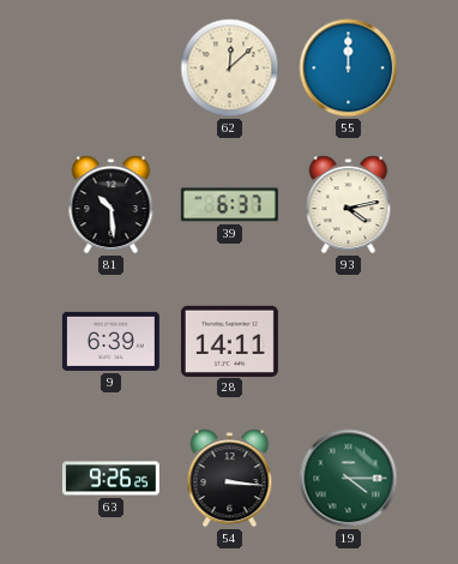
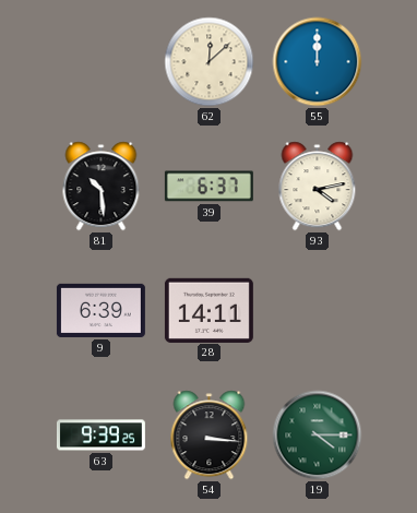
63: 9:26 -> 9:39
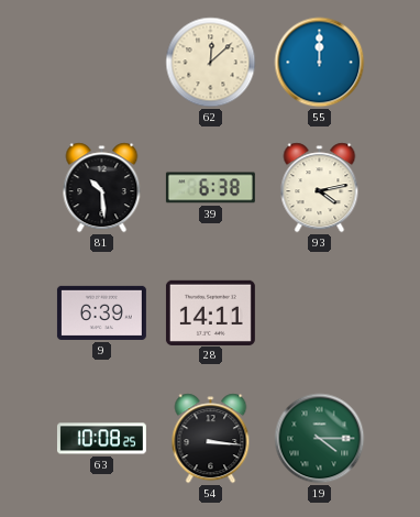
39: 6:37 -> 6:38
63: 9:39 -> 10:08
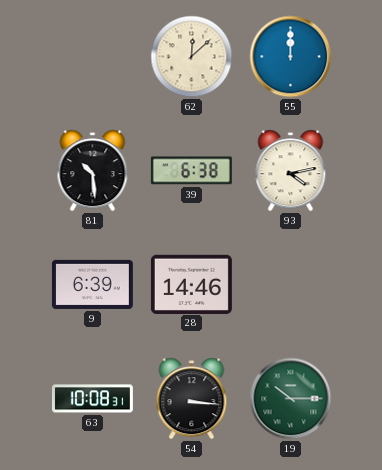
28: 14:11 -> 14:46
63: 10:08:25 -> 10:08:31
19: 4:15 -> 10:15
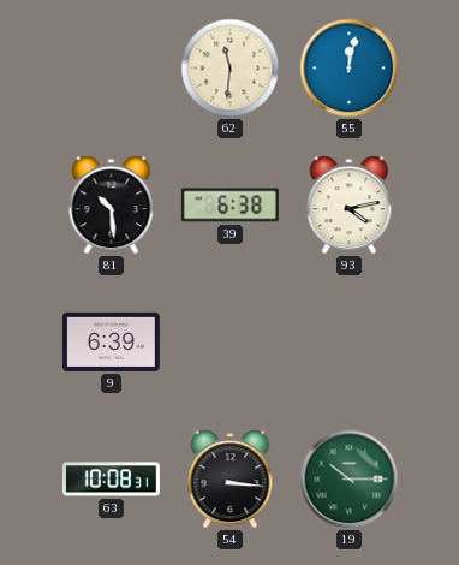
62: 12:08 -> 11:31
55: 12:00 -> 12:02
28: 14:46 -> none
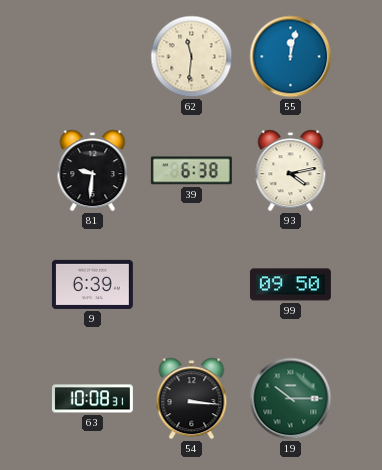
81: 10:29 -> 9:31
99: none -> 09:50
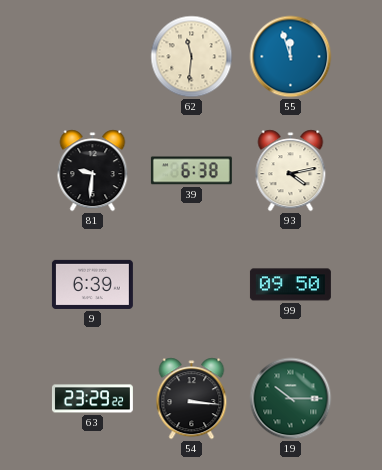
55: 12:02 -> 11:57
63: 10:08 -> 23:29
